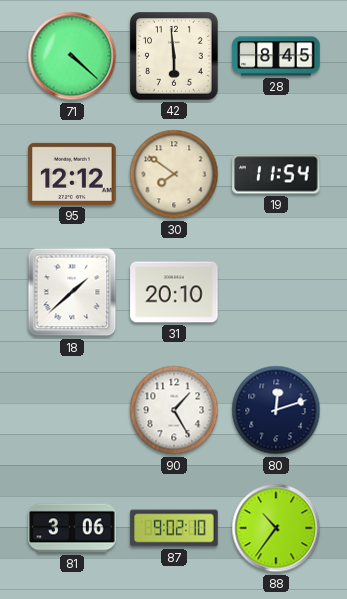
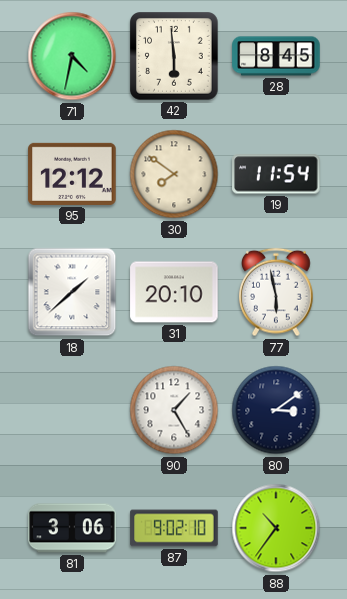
71: 4:22 -> 4:32
77: none -> 5:58
80: 12:12 -> 3:09
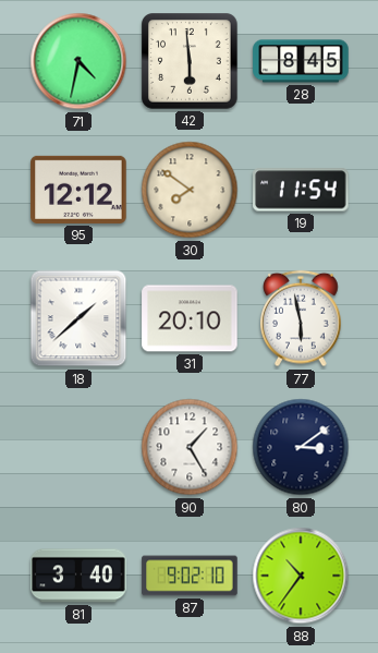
81: 3:06 -> 3:40
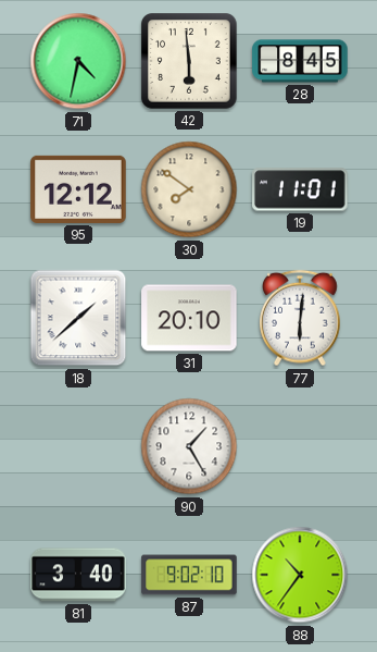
19: 11:54 -> 11:01
77: 5:58 -> 6:01
80: 3:09 -> none
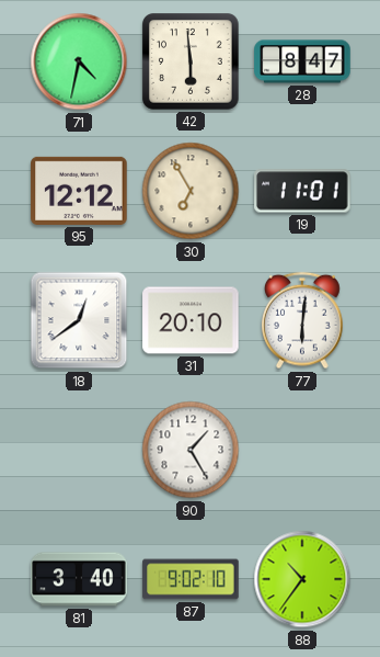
28: 8:45 -> 8:47
30: 7:51 -> 6:55
18: 1:38 -> 12:39
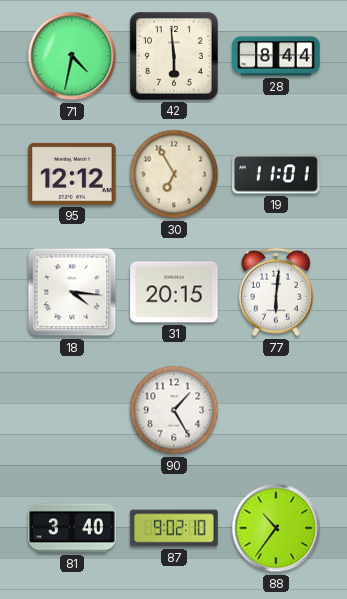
28: 8:47 -> 8:44
18: 12:39 -> 4:16
31: 20:10 -> 20:15
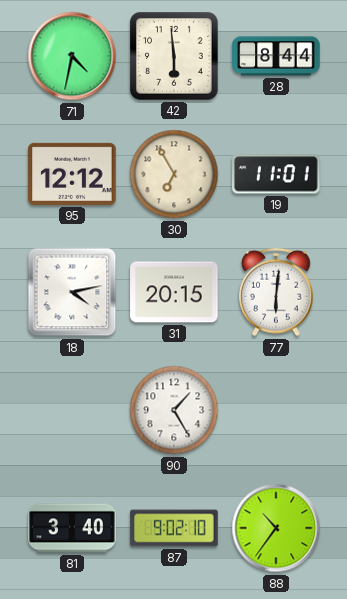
18: 4:16 -> 4:13
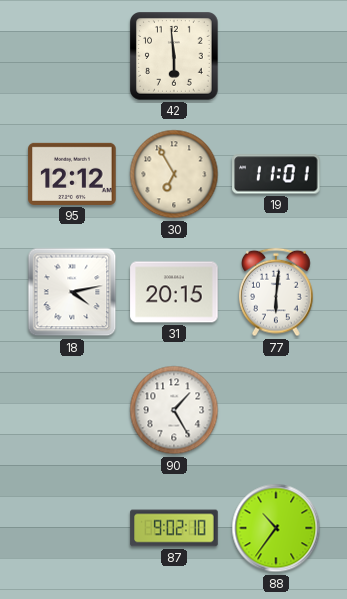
71: 4:32 -> none
28: 8:44 -> none
81: 3:40 -> none
